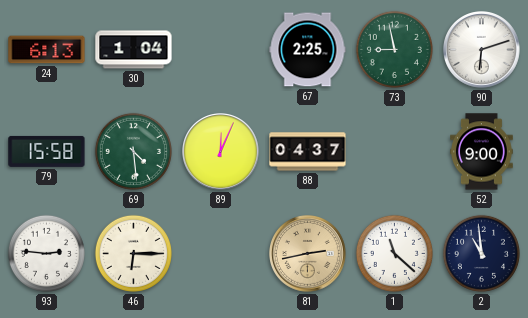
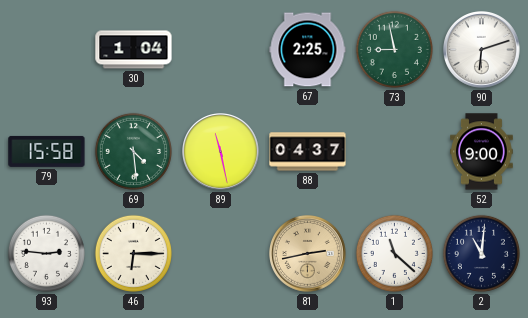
24: 6:13 -> none
89: 12:04 -> 11:28
2: 10:59 -> 11:01
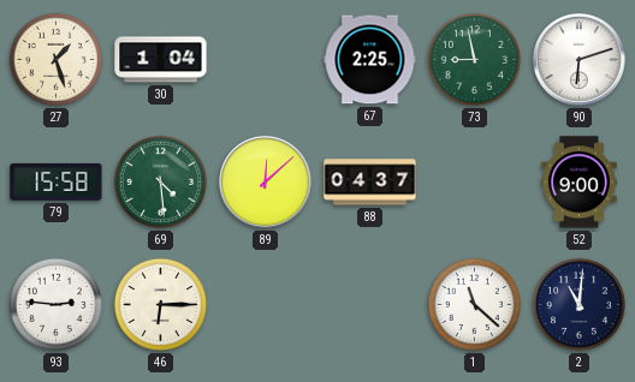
27: none -> 1:27
89: 11:28 -> 12:08
81: 2:43 -> none
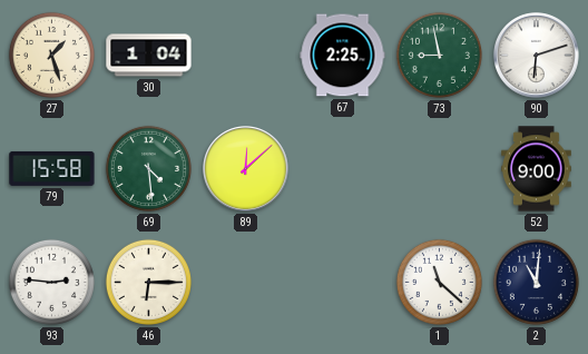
88: 04:37 -> none
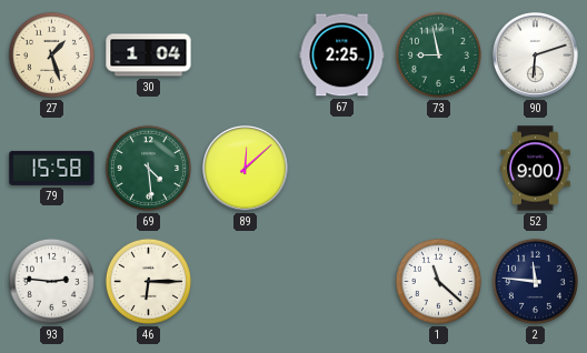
2: 11:01 -> 11:46
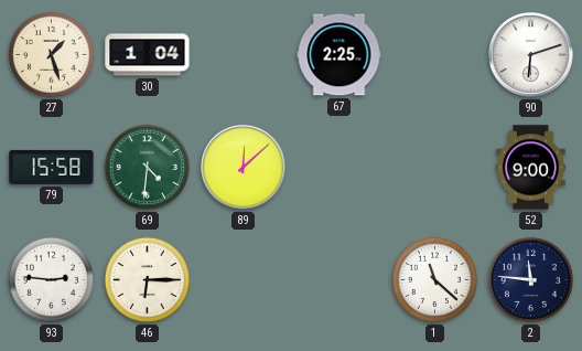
73: 8:58 -> none
69: 4:29 -> 4:31
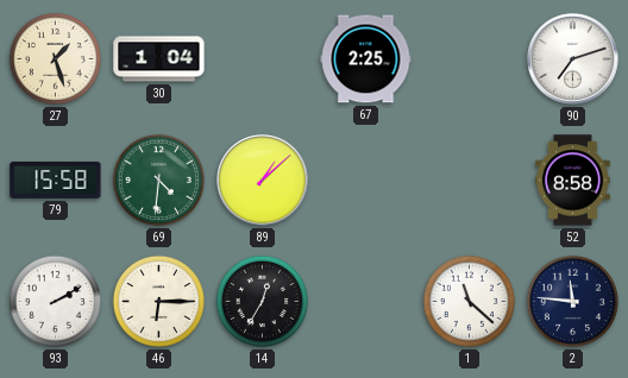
90: 6:12 -> 7:12
89: 12:08 -> 1:08
52: 9:00 -> 8:58
93: 2:46 -> 2:10
14: none -> 12:35
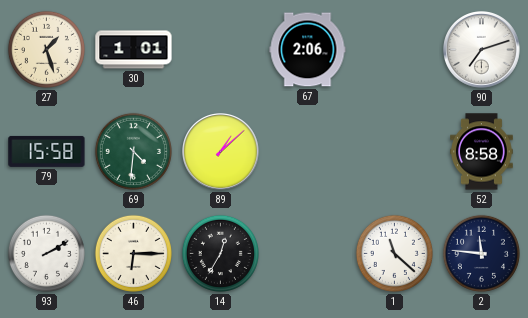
30: 1:04 -> 1:01
67: 2:25 -> 2:06
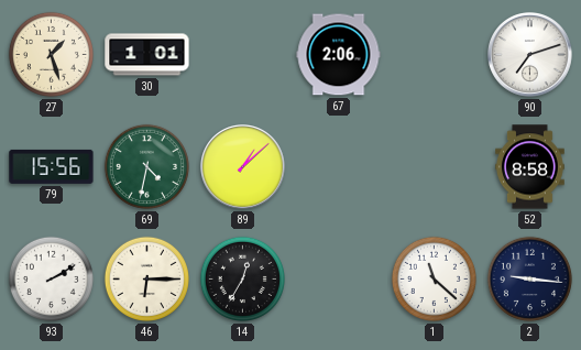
79: 15:58 -> 15:56
69: 4:31 -> 4:32
2: 11:46 -> 9:16
